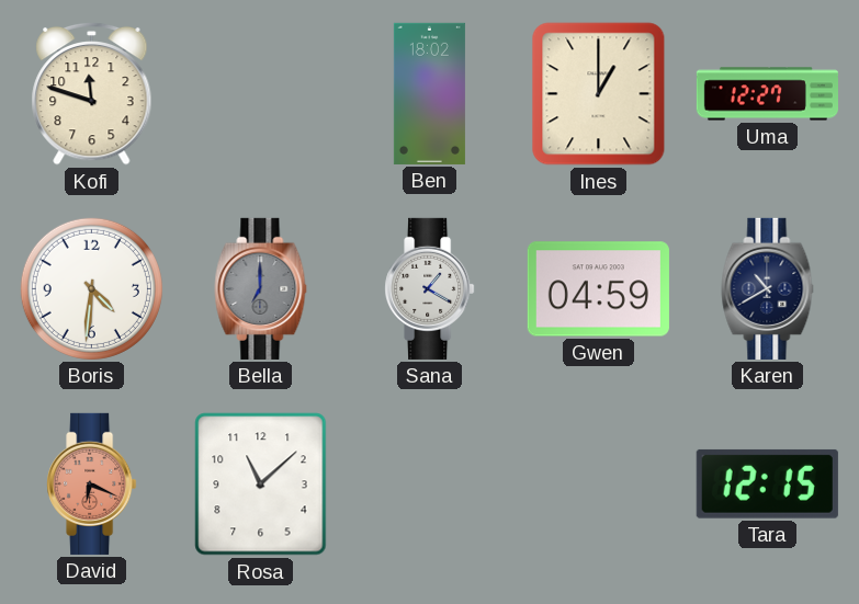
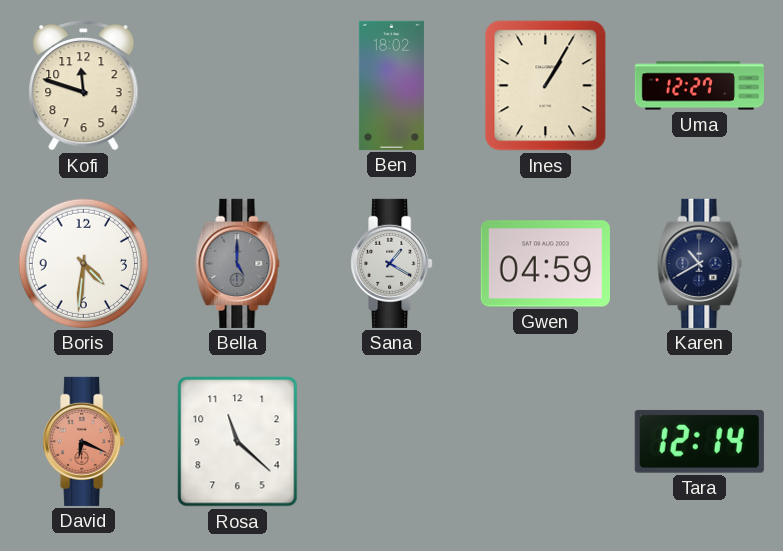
Ines: 1:00 -> 1:05
Bella: 7:00 -> 5:00
Rosa: 11:08 -> 11:22
Tara: 12:15 -> 12:14
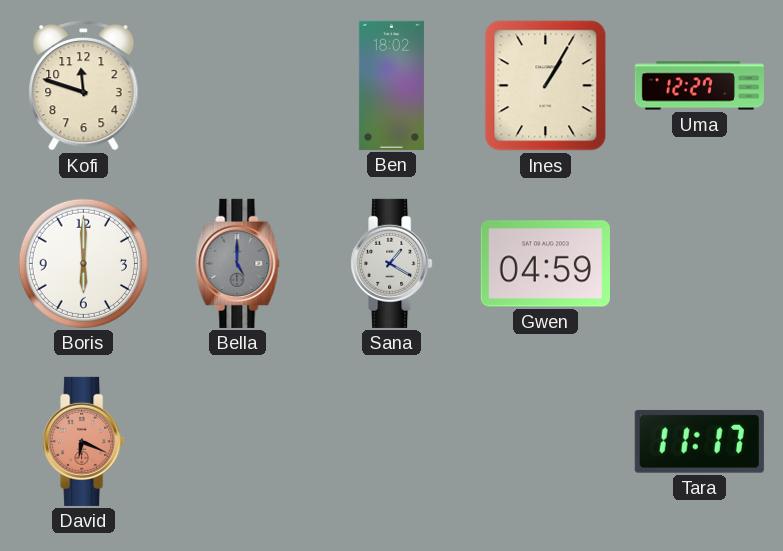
Boris: 4:31 -> 6:00
Karen: 10:40 -> none
Rosa: 11:22 -> none
Tara: 12:14 -> 11:17
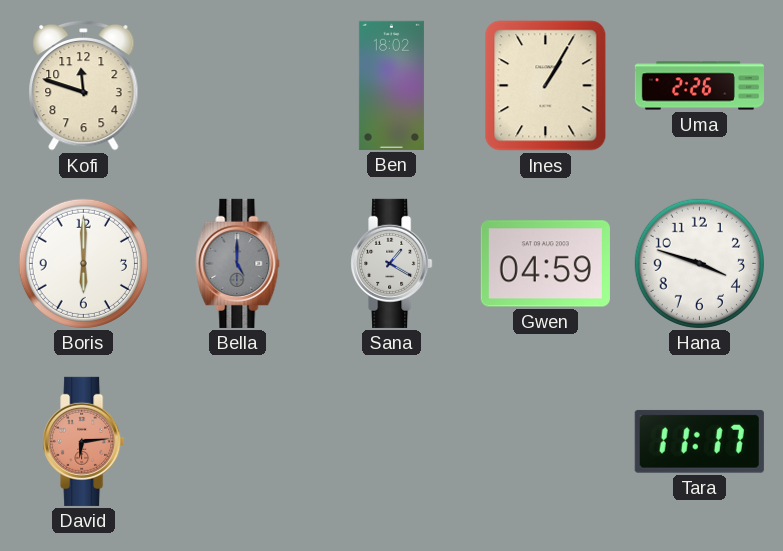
Uma: 12:27 -> 2:26
Hana: none -> 3:48
David: 6:19 -> 6:14
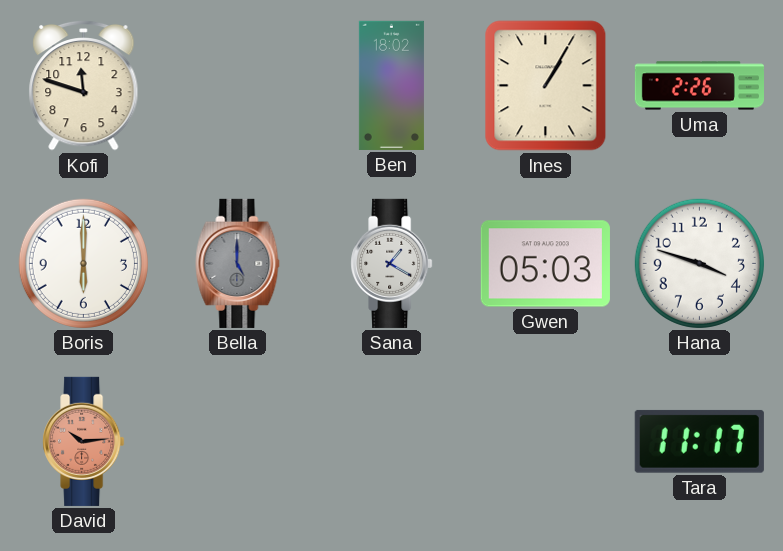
Gwen: 04:59 -> 05:03
David: 6:14 -> 10:14
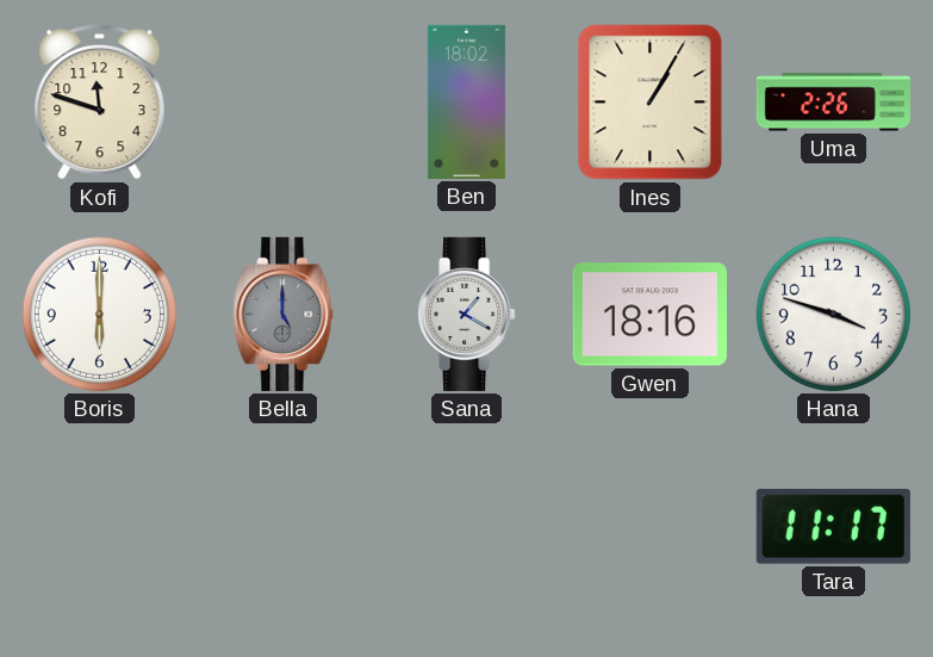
Gwen: 05:03 -> 18:16
David: 10:14 -> none
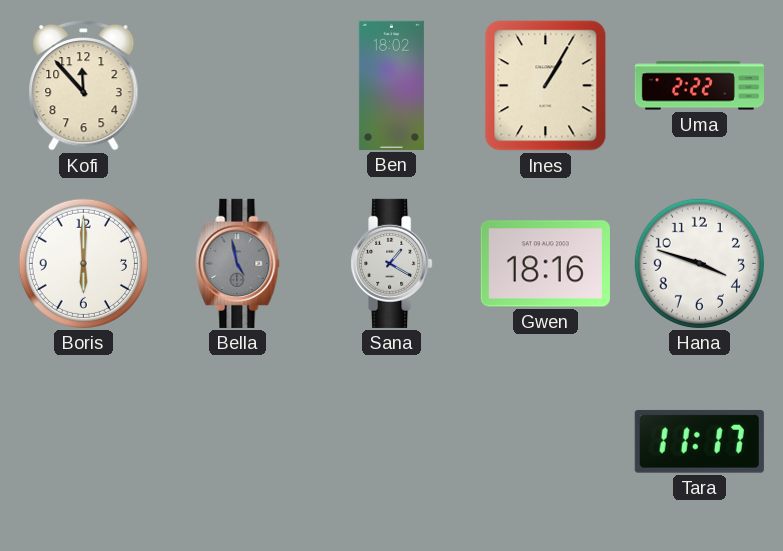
Kofi: 11:48 -> 11:53
Uma: 2:26 -> 2:22
Bella: 5:00 -> 4:58
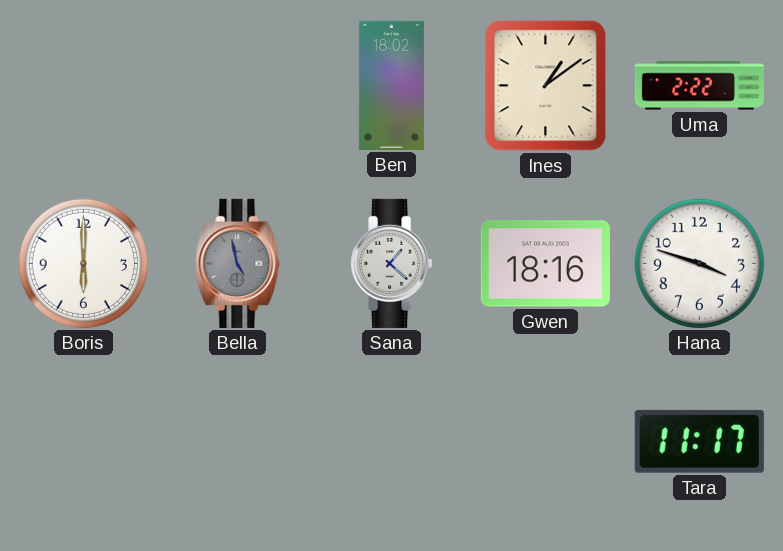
Kofi: 11:53 -> none
Ines: 1:05 -> 1:09
Sana: 1:20 -> 1:22
